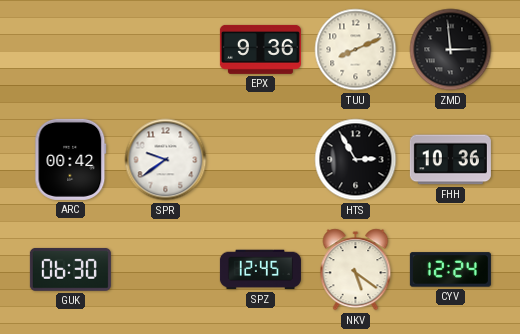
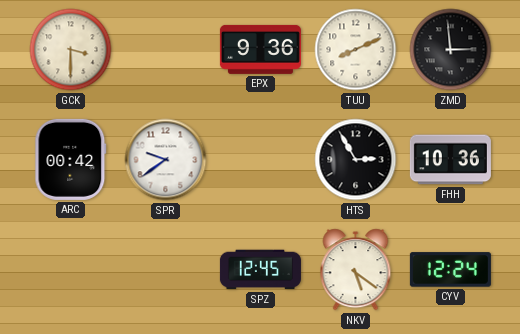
GCK: none -> 3:30
GUK: 06:30 -> none
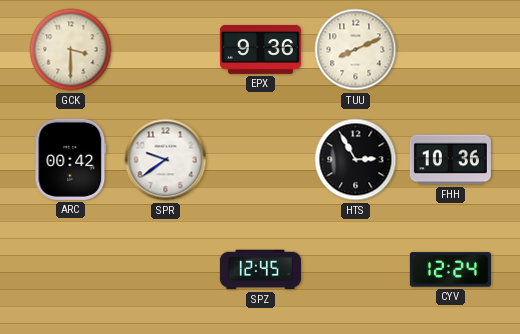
ZMD: 2:59 -> none
NKV: 5:21 -> none
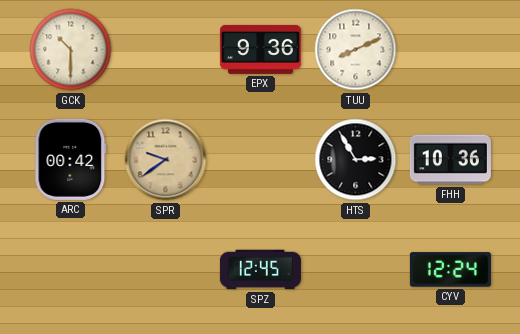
GCK: 3:30 -> 10:30
SPR dial: white -> champagne
